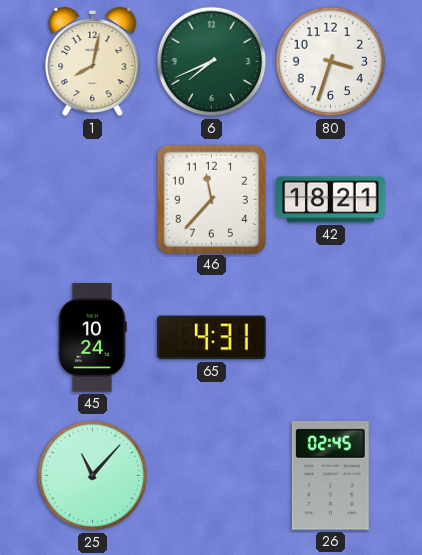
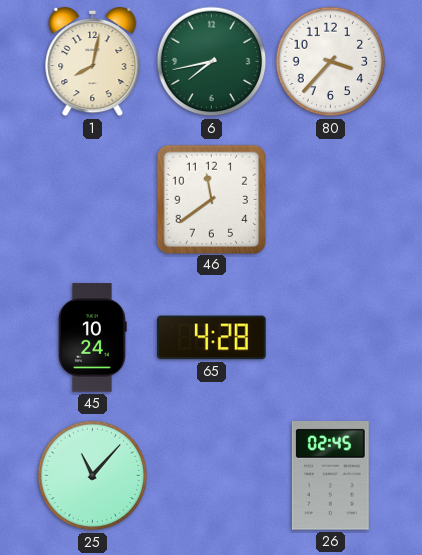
6: 7:41 -> 7:43
80: 3:33 -> 3:37
46: 11:37 -> 11:39
42: 18:21 -> none
65: 4:31 -> 4:28
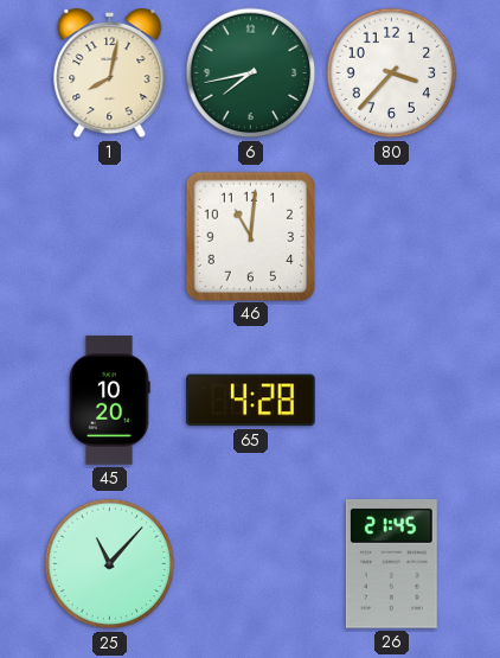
46: 11:39 -> 11:01
45: 10:24 -> 10:20
26: 02:45 -> 21:45
